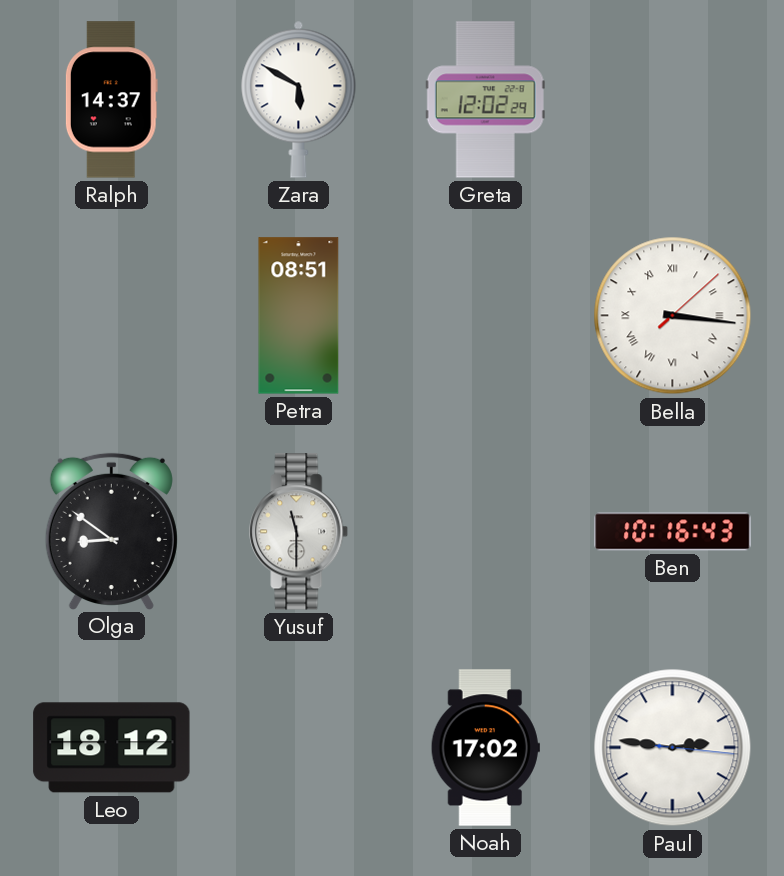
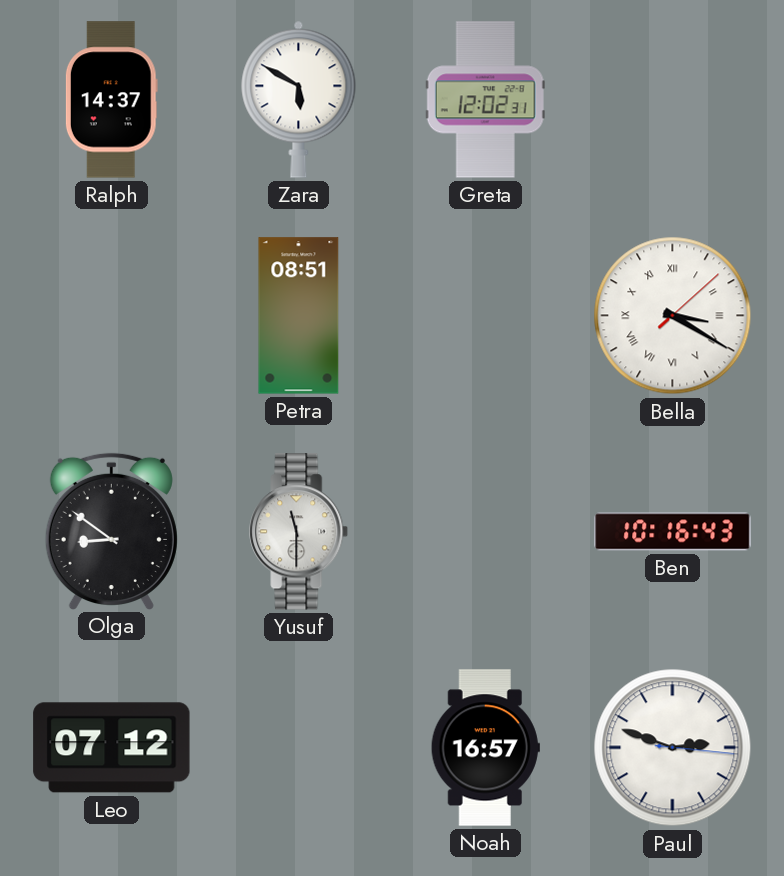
Greta: 12:02:29 -> 12:02:31
Bella: 3:16 -> 3:20
Leo: 18:12 -> 07:12
Noah: 17:02 -> 16:57
Paul: 2:46 -> 2:48
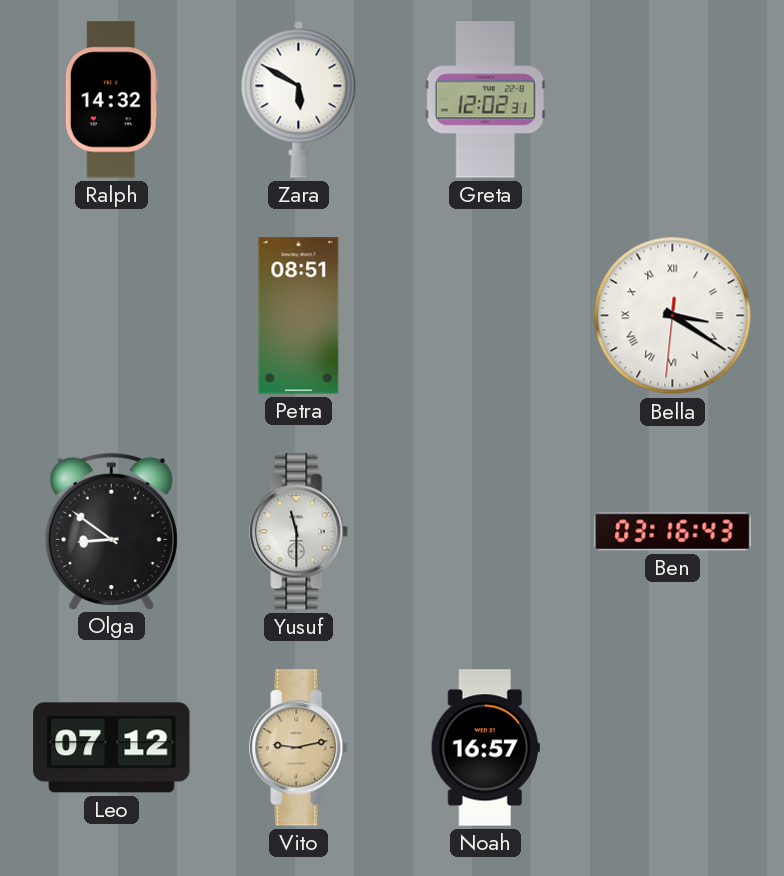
Ralph: 14:37 -> 14:32
Bella: 3:20:08 -> 3:20:31
Ben: 10:16 -> 03:16
Vito: none -> 9:13
Paul: 2:48 -> none
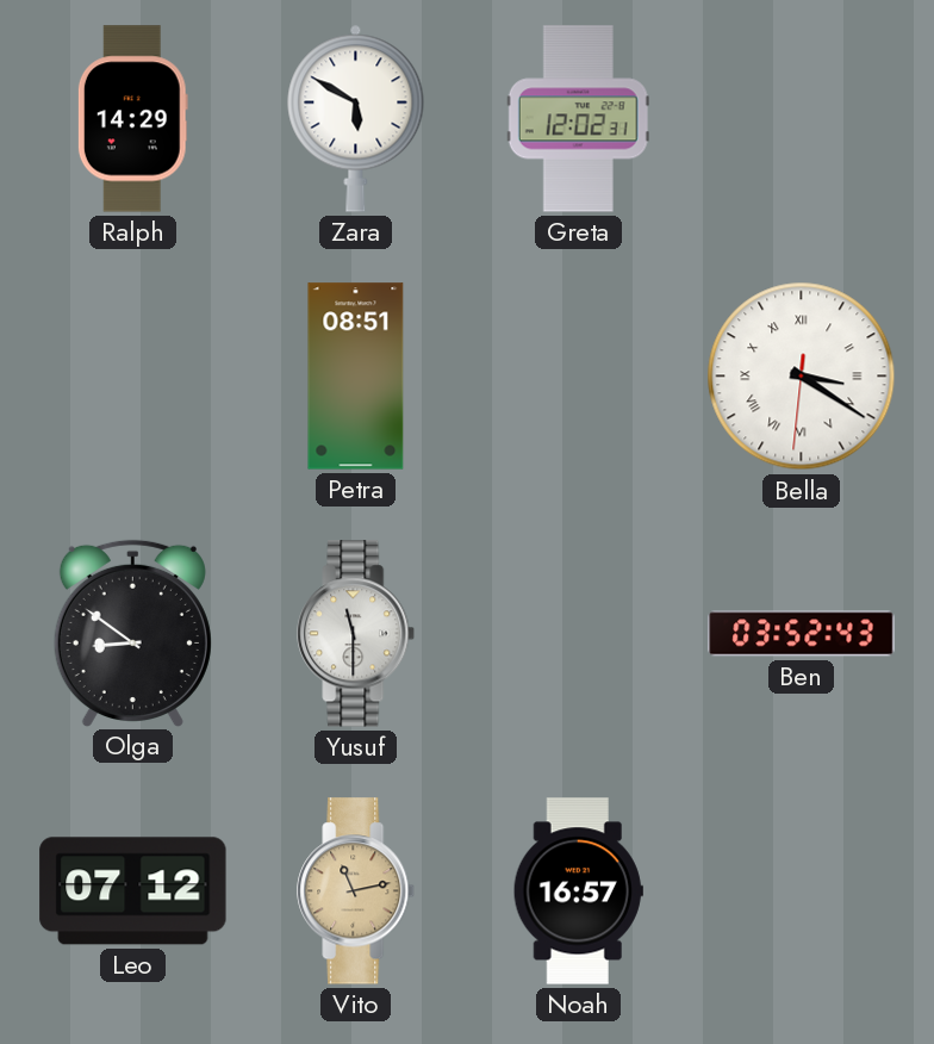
Ralph: 14:32 -> 14:29
Ben: 03:16 -> 03:52
Vito: 9:13 -> 11:13
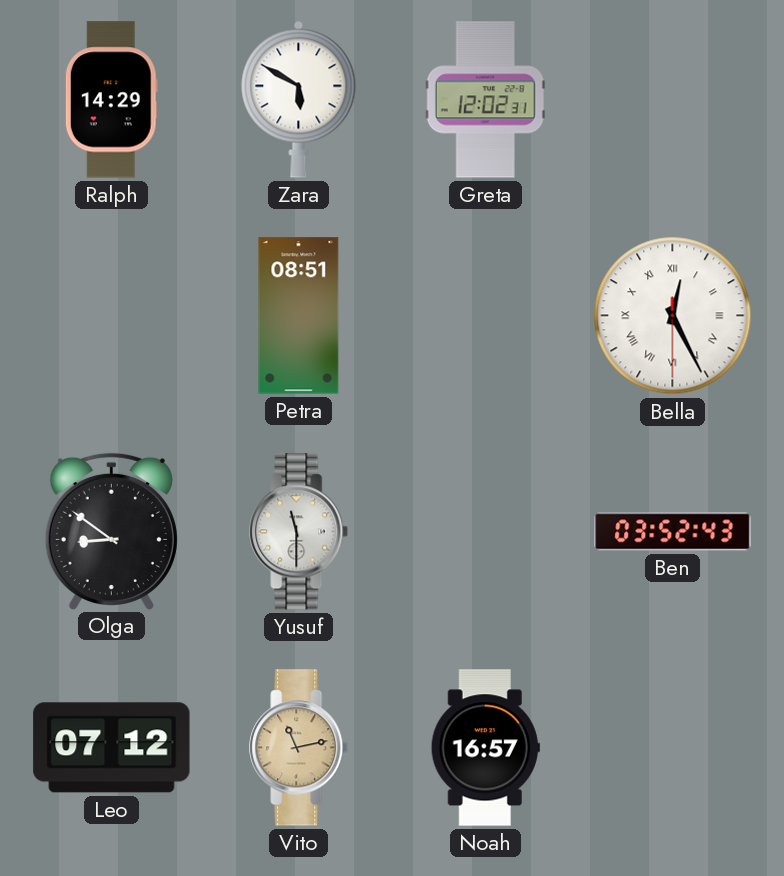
Bella: 3:20 -> 12:25
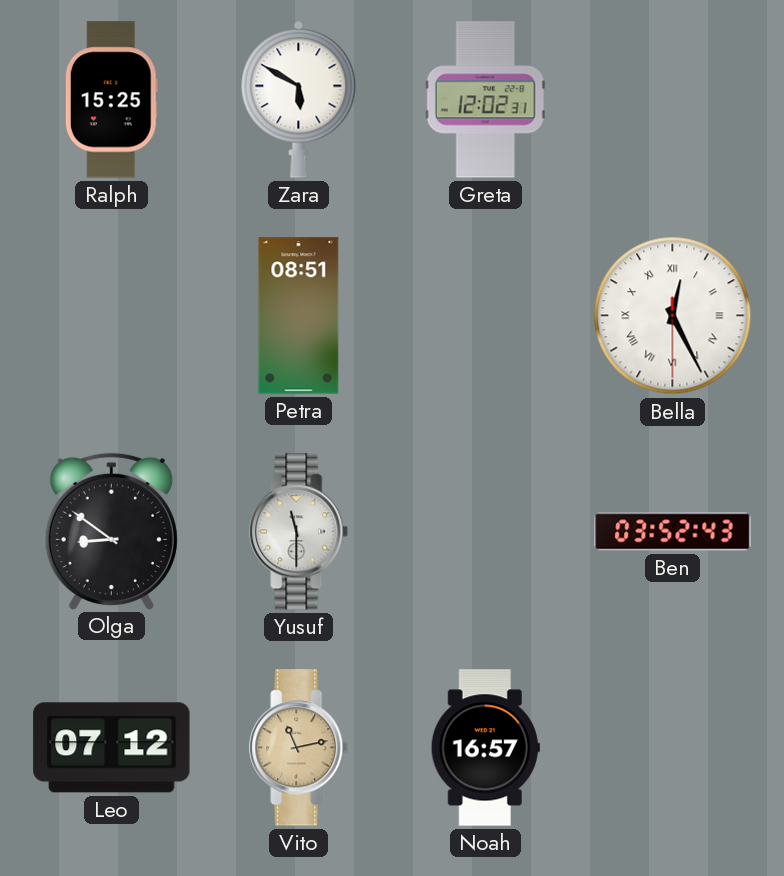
Ralph: 14:29 -> 15:25
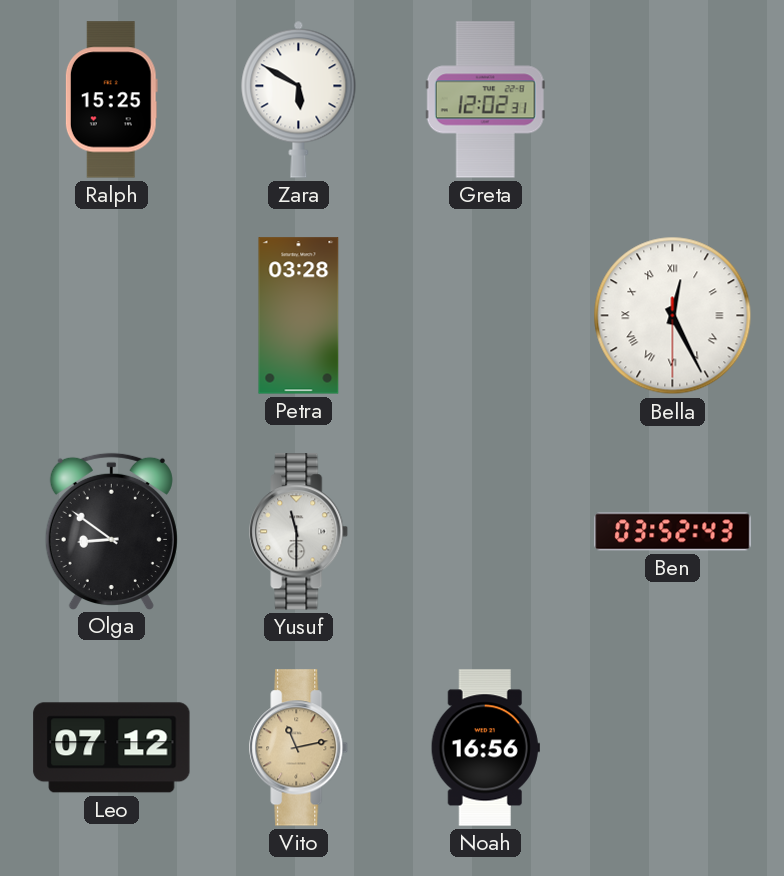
Petra: 08:51 -> 03:28
Noah: 16:57 -> 16:56
